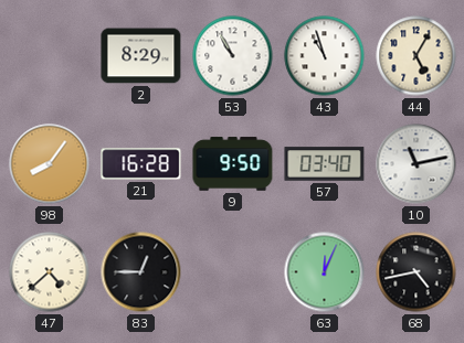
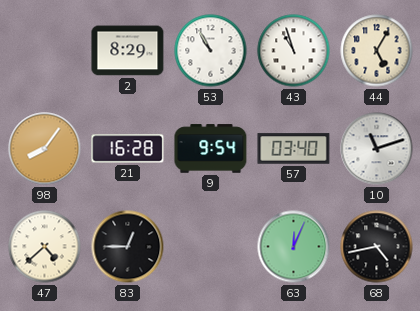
9: 9:50 -> 9:54
10: 11:13 -> 11:12
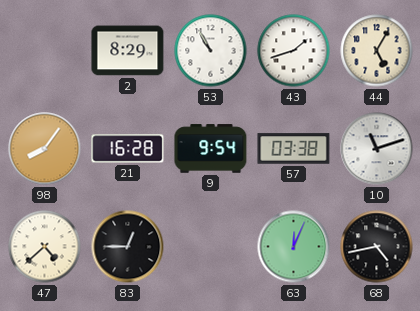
43: 10:57 -> 1:42
57: 03:40 -> 03:38
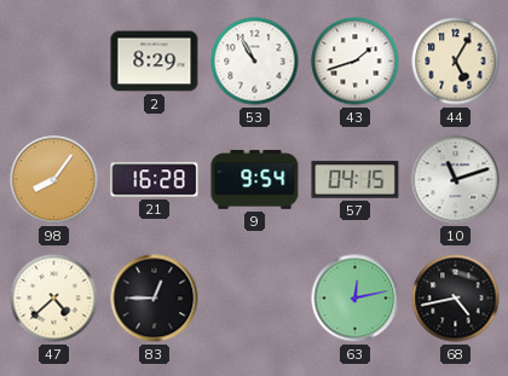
57: 03:38 -> 04:15
63: 12:04 -> 12:13
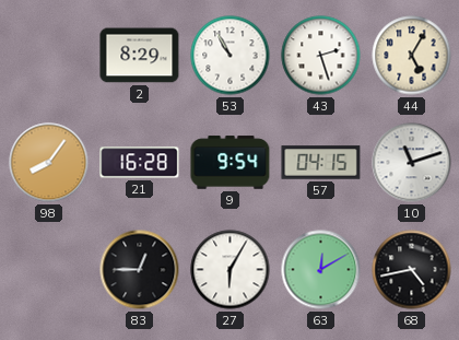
43: 1:42 -> 2:27
47: 4:38 -> none
27: none -> 6:05
63: 12:13 -> 12:10
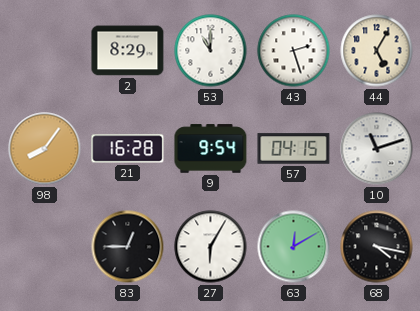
53: 10:55 -> 11:00
68: 4:43 -> 4:17
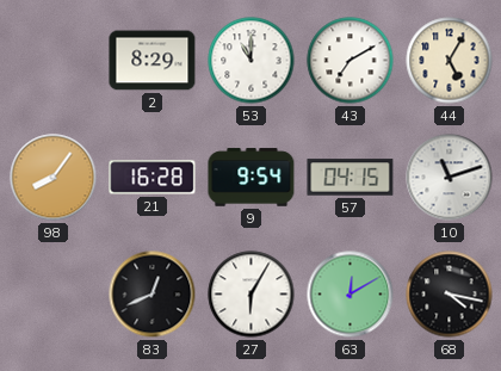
43: 2:27 -> 7:10
83: 12:45 -> 12:41
